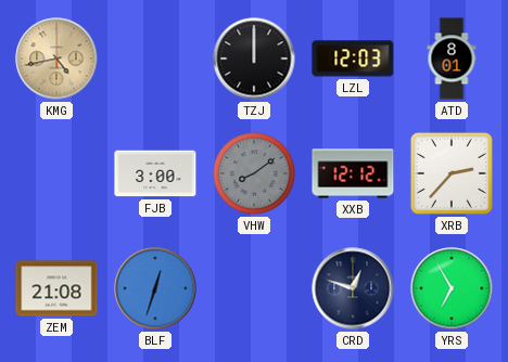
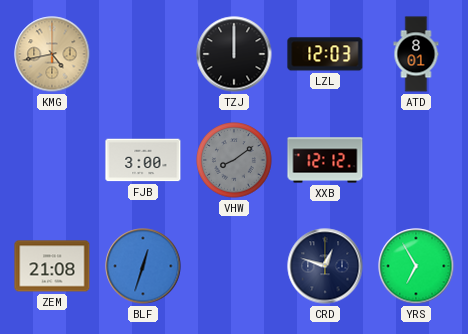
XRB: 2:37 -> none
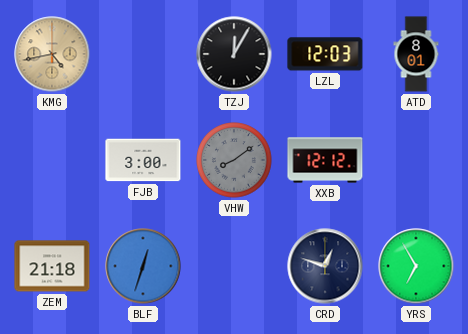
TZJ: 12:00 -> 12:05
ZEM: 21:08 -> 21:18
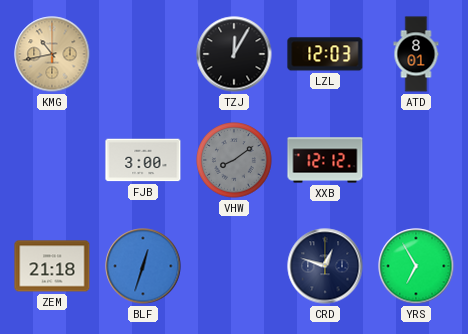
KMG: 4:43 -> 10:43
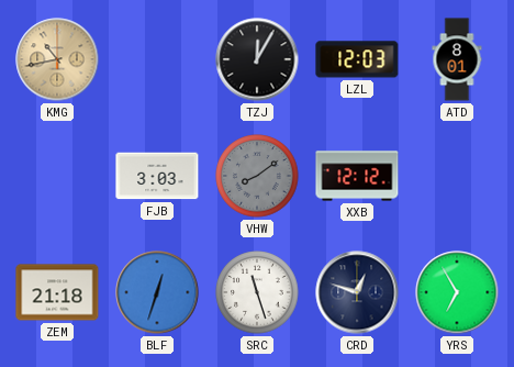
FJB: 3:00 -> 3:03
SRC: none -> 11:27
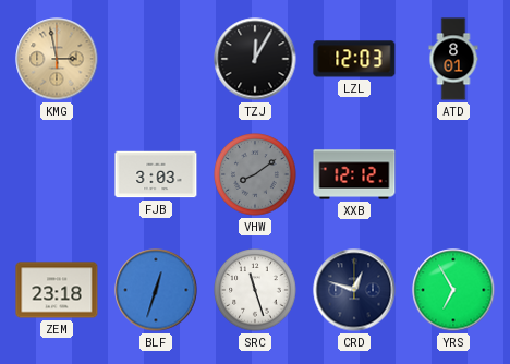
KMG: 10:43 -> 2:58
ZEM: 21:18 -> 23:18
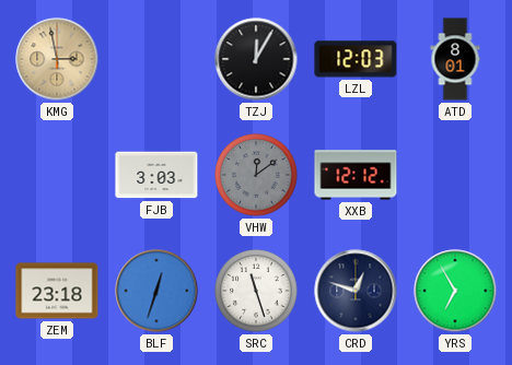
VHW: 8:09 -> 12:09
